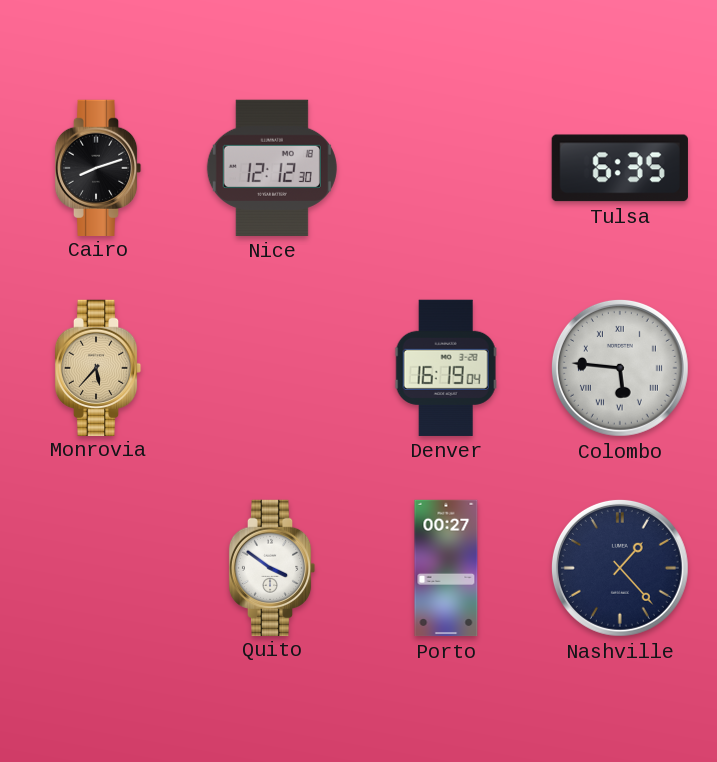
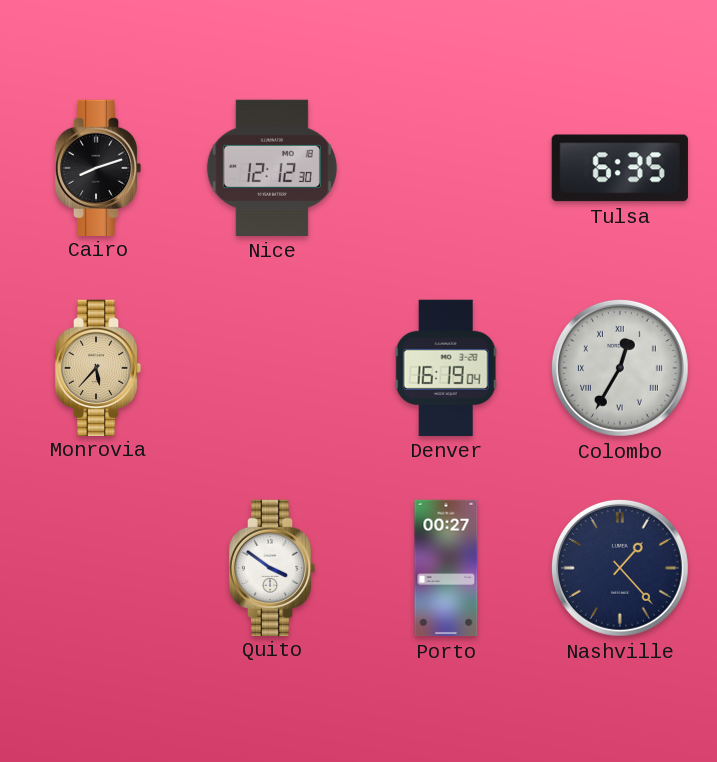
Colombo: 5:46 -> 12:35
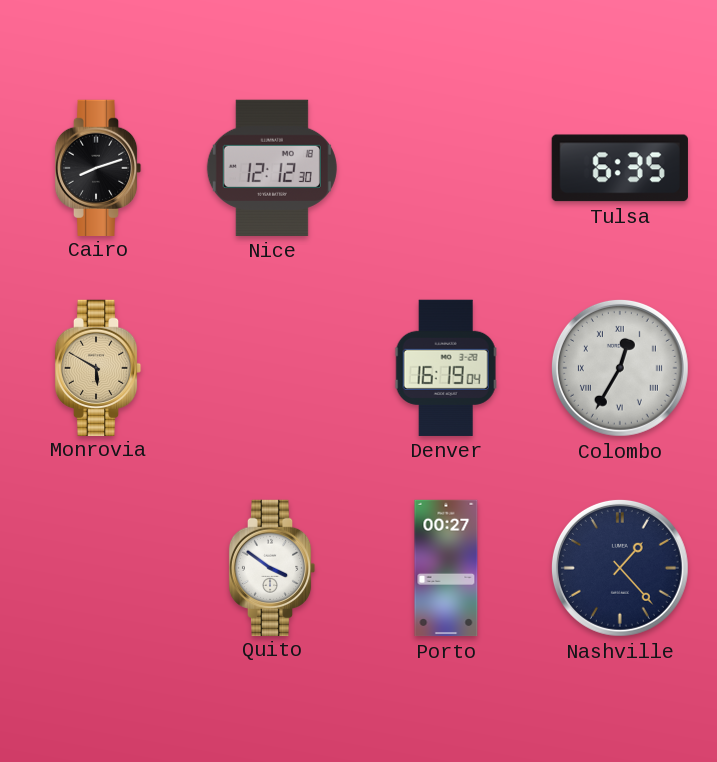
Monrovia: 5:37 -> 5:50
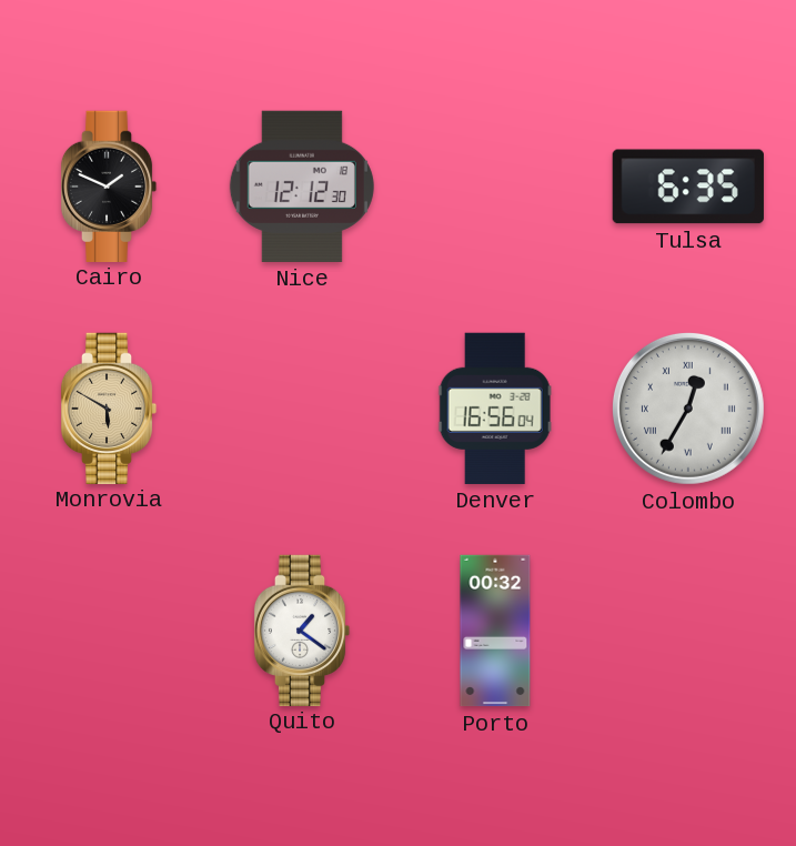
Cairo: 8:12 -> 1:49
Denver: 16:19 -> 16:56
Quito: 3:51 -> 1:21
Porto: 00:27 -> 00:32
Nashville: 1:23 -> none
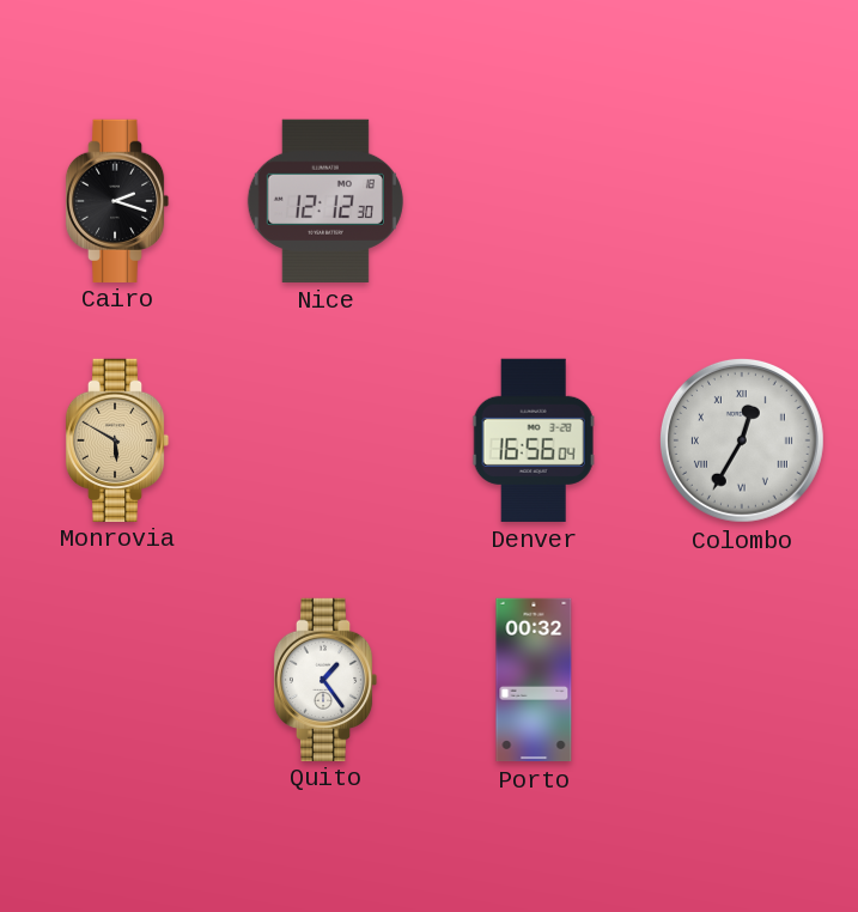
Cairo: 1:49 -> 2:18
Tulsa: 6:35 -> none
Quito: 1:21 -> 1:24
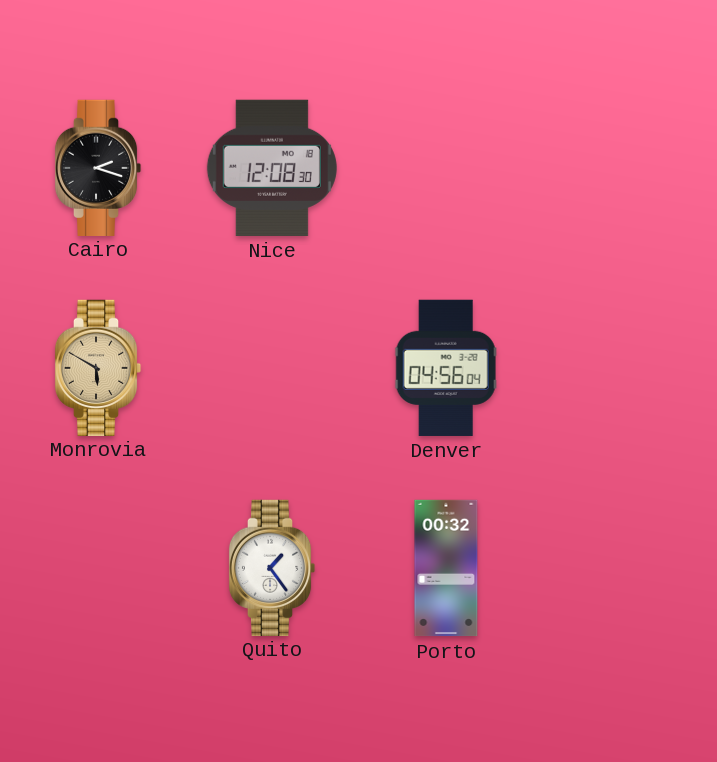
Nice: 12:12 -> 12:08
Denver: 16:56 -> 04:56
Colombo: 12:35 -> none
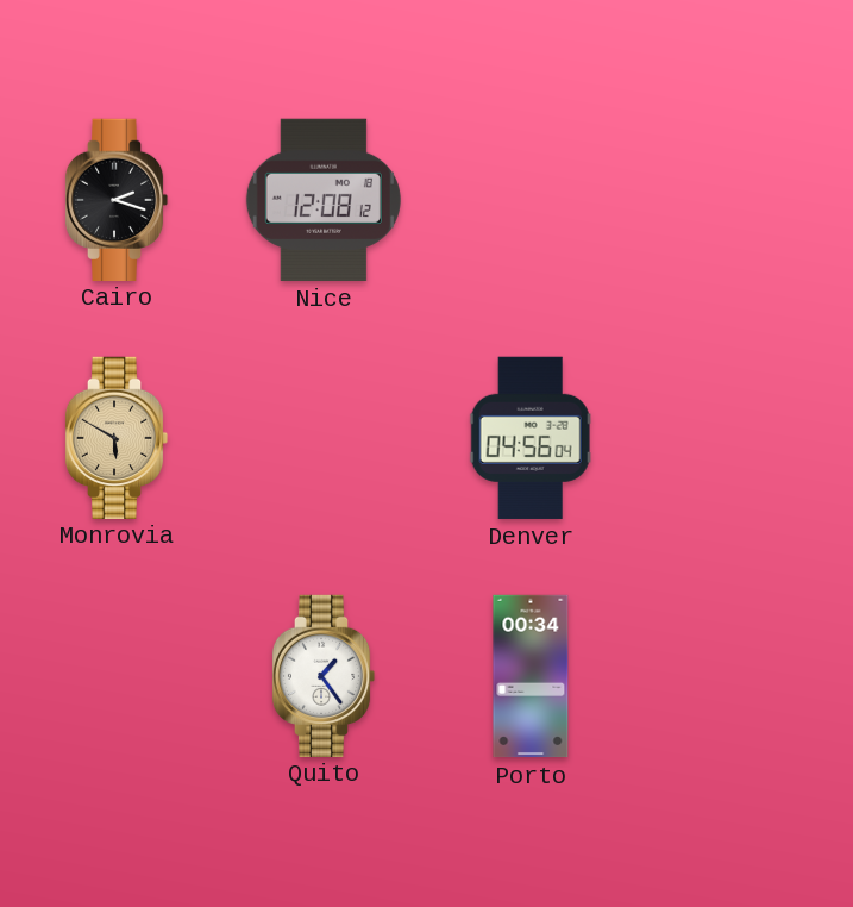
Nice: 12:08:30 -> 12:08:12
Porto: 00:32 -> 00:34
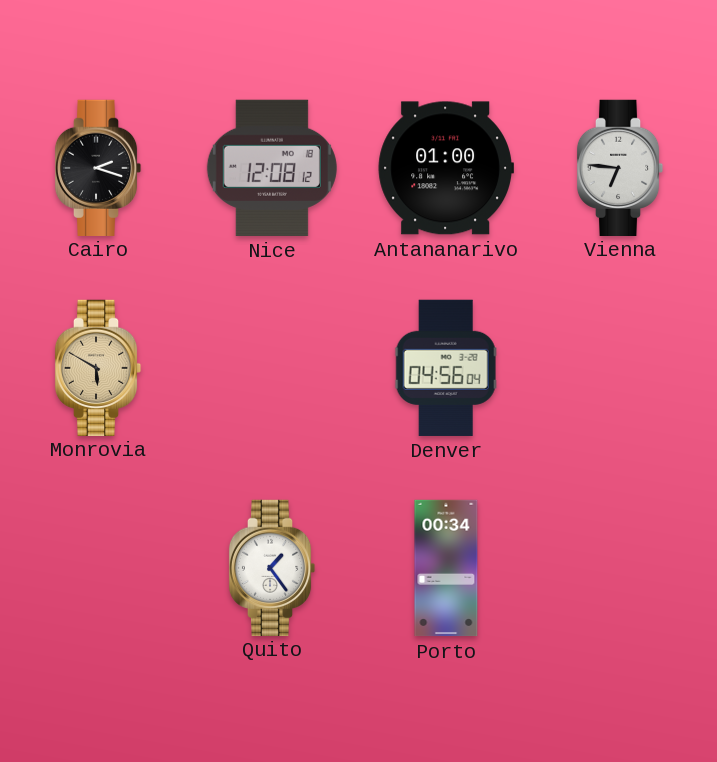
Antananarivo: none -> 01:00
Vienna: none -> 6:46
